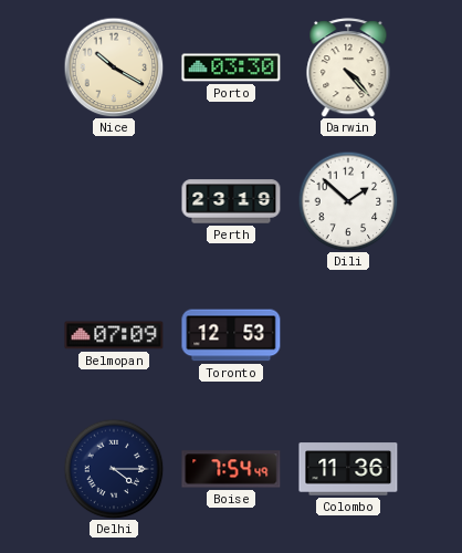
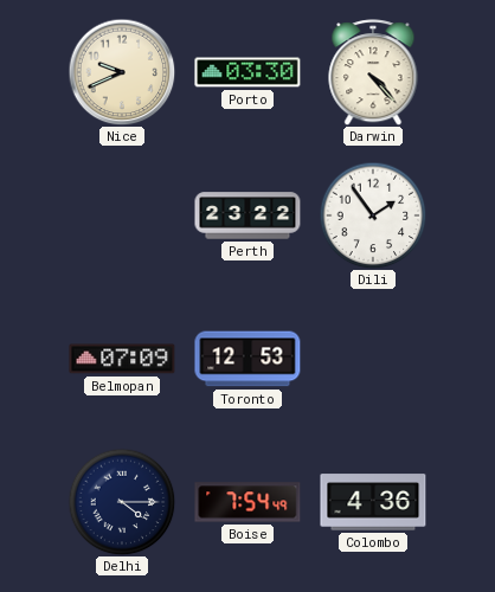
Nice: 10:20 -> 9:41
Perth: 23:19 -> 23:22
Dili: 1:52 -> 1:54
Colombo: 11:36 -> 4:36
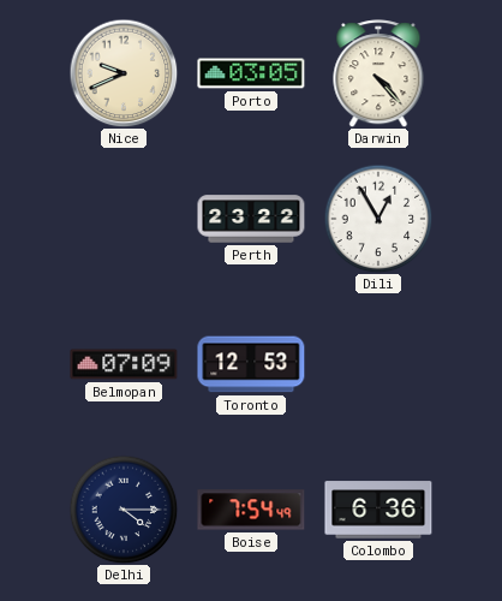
Porto: 03:30 -> 03:05
Dili: 1:54 -> 12:55
Colombo: 4:36 -> 6:36
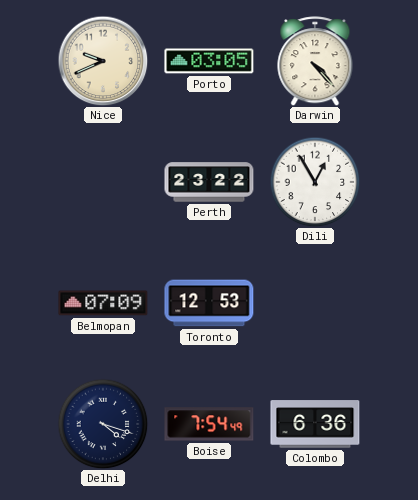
Delhi: 4:15 -> 4:18
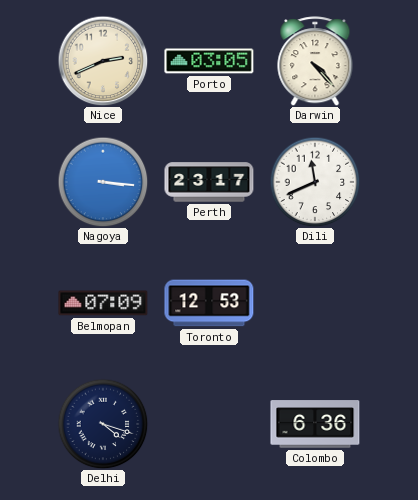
Nice: 9:41 -> 2:41
Nagoya: none -> 3:16
Perth: 23:22 -> 23:17
Dili: 12:55 -> 11:41
Boise: 7:54 -> none
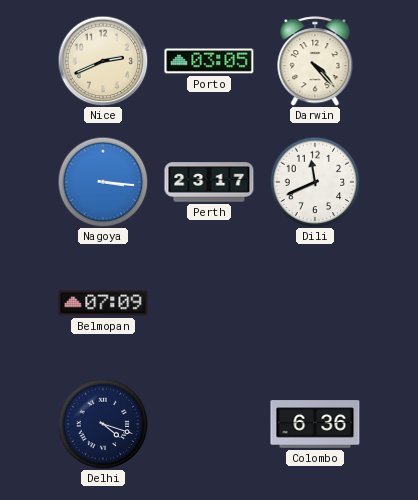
Toronto: 12:53 -> none
